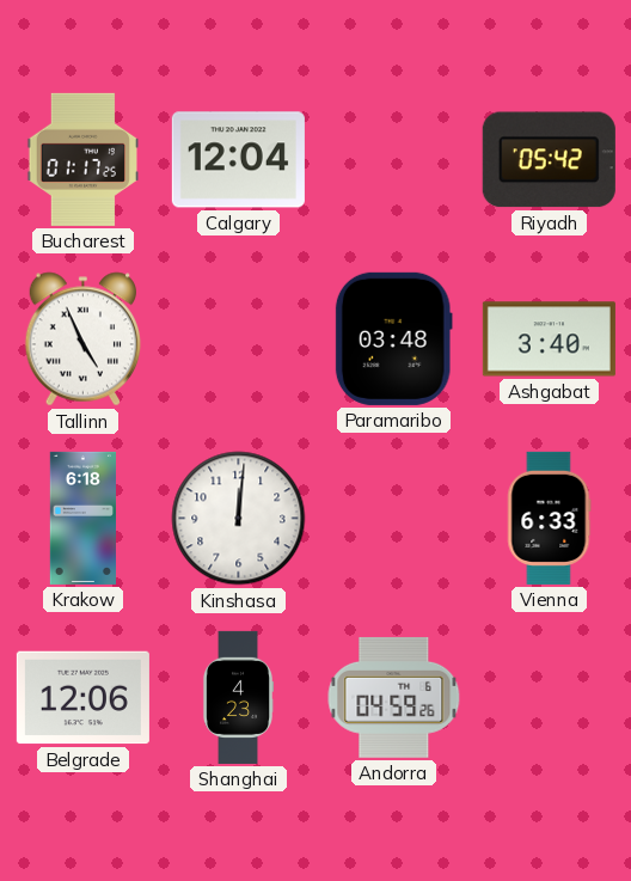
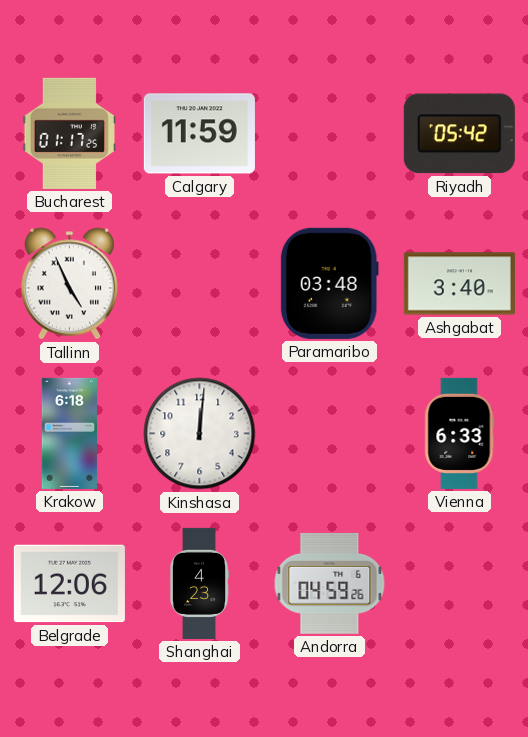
Calgary: 12:04 -> 11:59
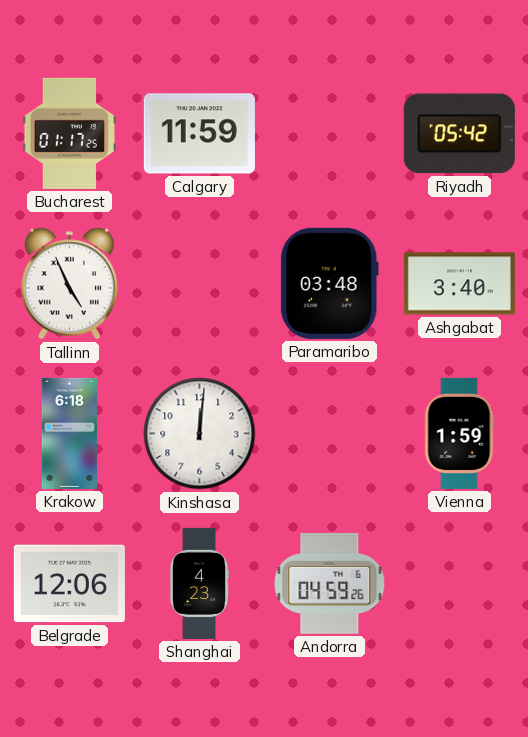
Vienna: 6:33 -> 1:59
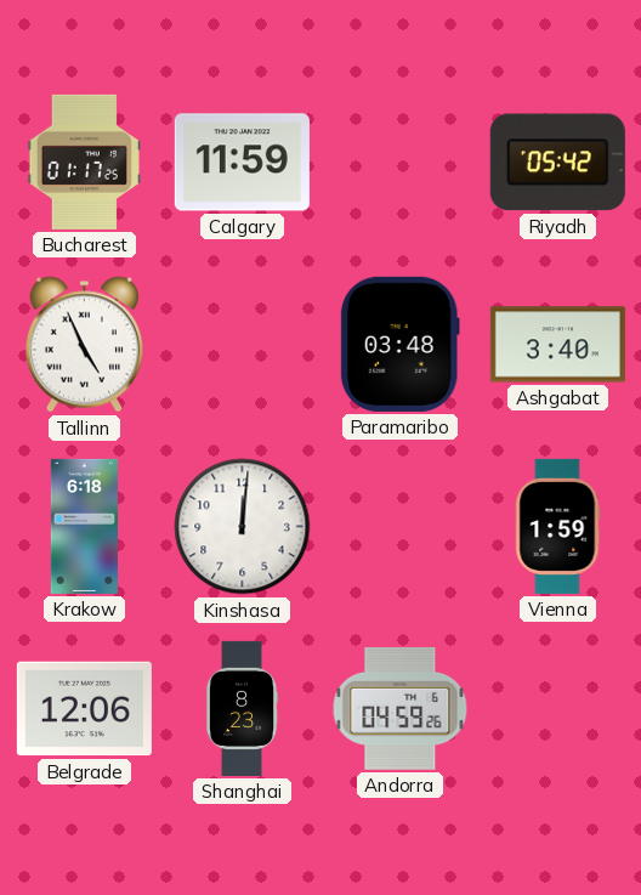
Shanghai: 4:23 -> 8:23
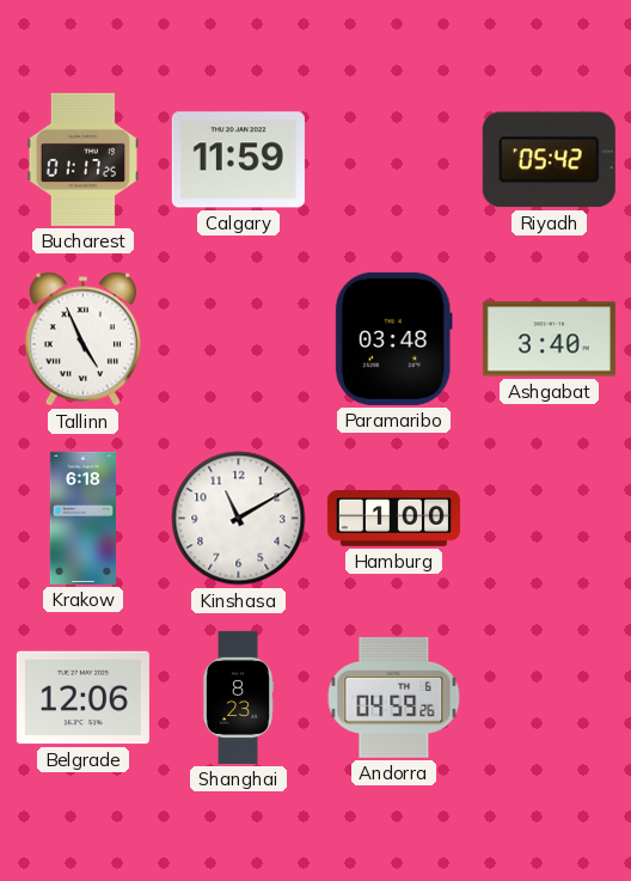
Kinshasa: 12:01 -> 11:10
Hamburg: none -> 1:00
Vienna: 1:59 -> none
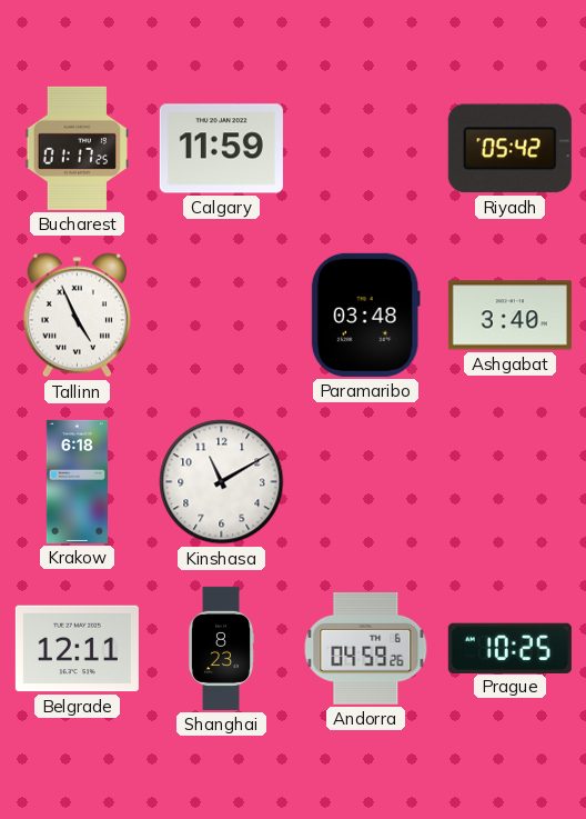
Hamburg: 1:00 -> none
Belgrade: 12:06 -> 12:11
Prague: none -> 10:25
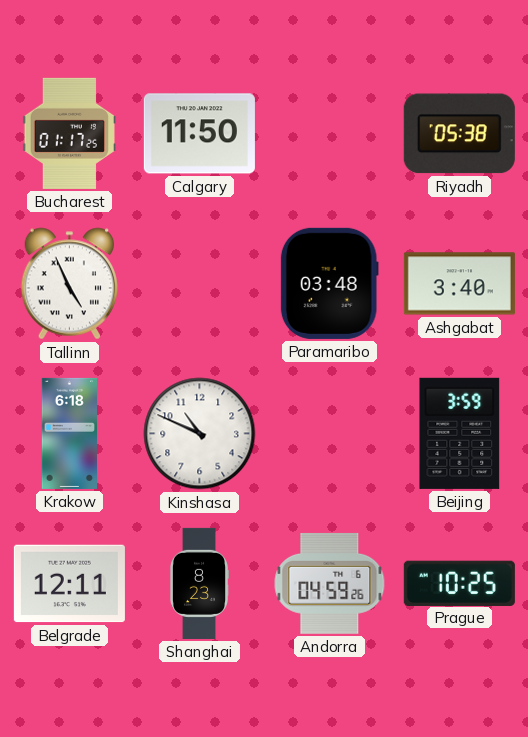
Calgary: 11:59 -> 11:50
Riyadh: 05:42 -> 05:38
Kinshasa: 11:10 -> 10:49
Beijing: none -> 3:59
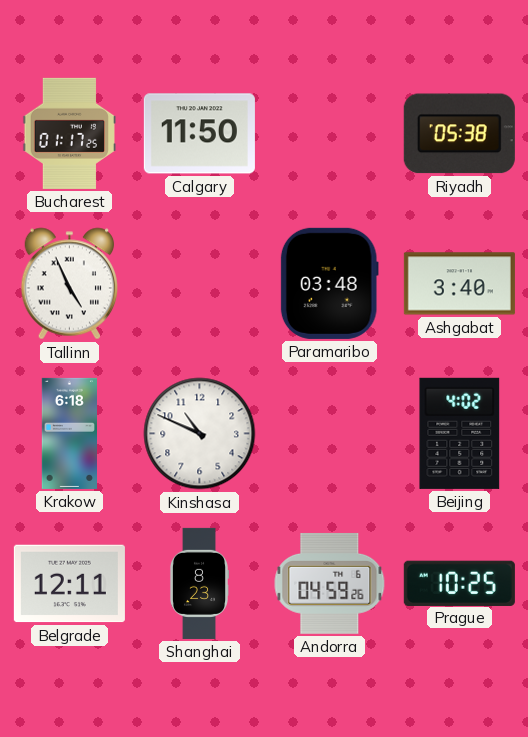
Beijing: 3:59 -> 4:02
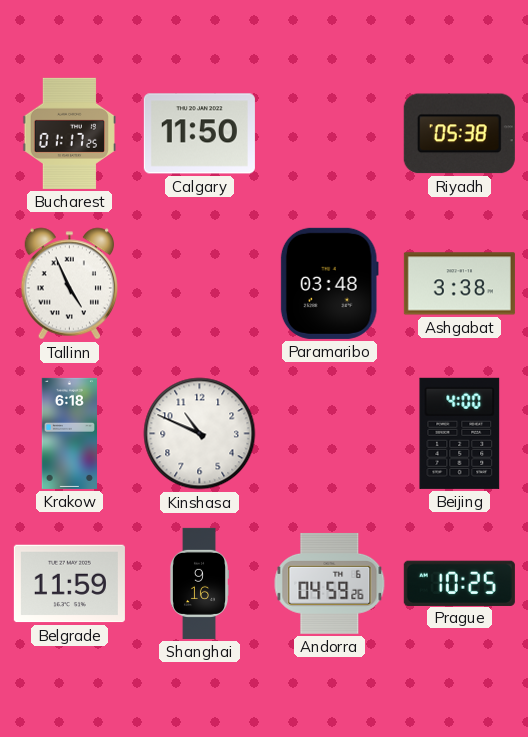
Ashgabat: 3:40 -> 3:38
Beijing: 4:02 -> 4:00
Belgrade: 12:11 -> 11:59
Shanghai: 8:23 -> 9:16
